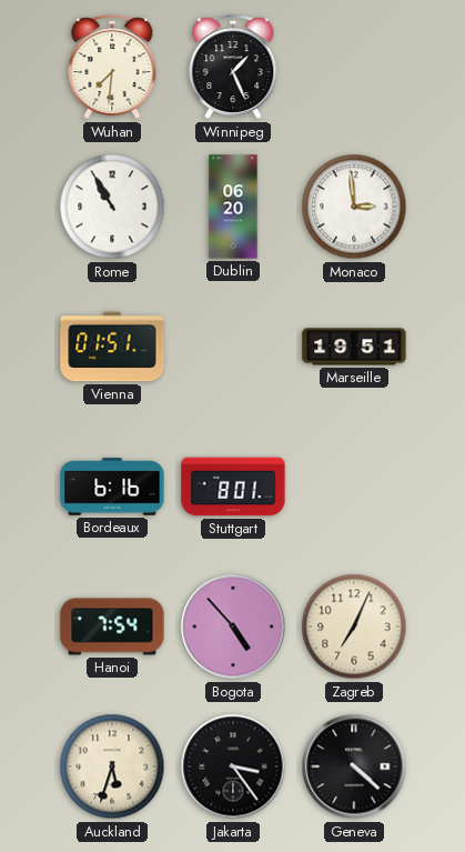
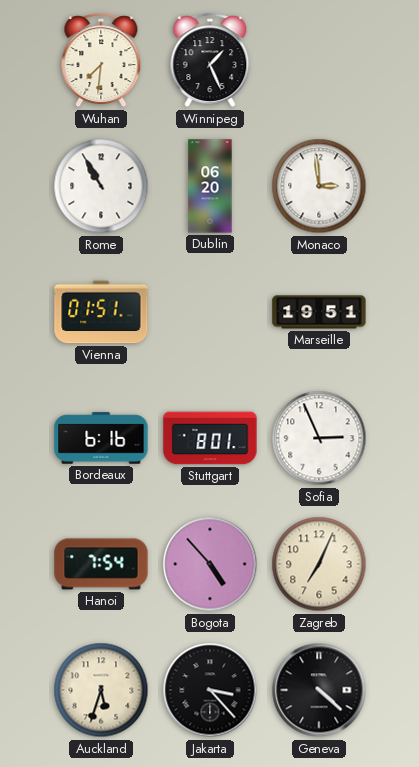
Sofia: none -> 2:56
Jakarta: 3:24 -> 3:23
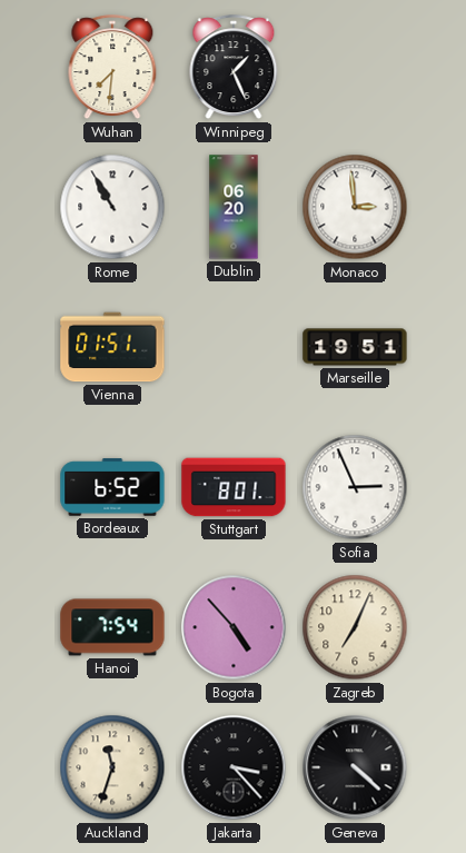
Bordeaux: 6:16 -> 6:52
Auckland: 5:33 -> 11:33
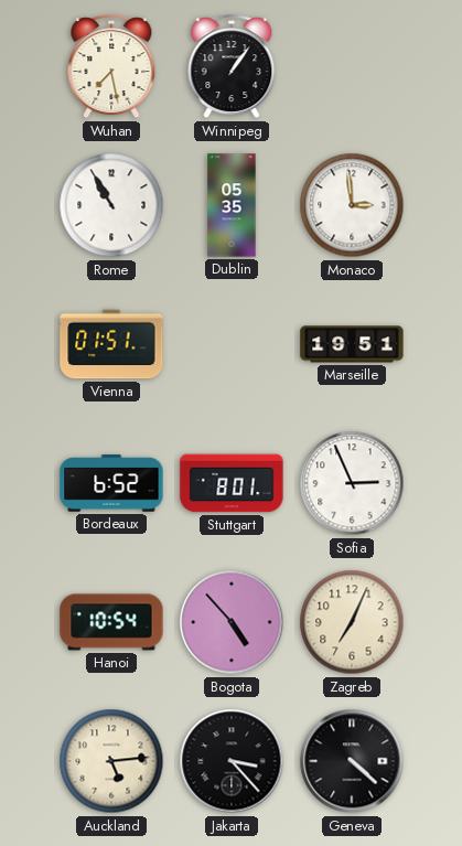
Wuhan: 7:31 -> 7:28
Winnipeg: 1:26 -> 1:06
Dublin: 06:20 -> 05:35
Hanoi: 7:54 -> 10:54
Auckland: 11:33 -> 5:14
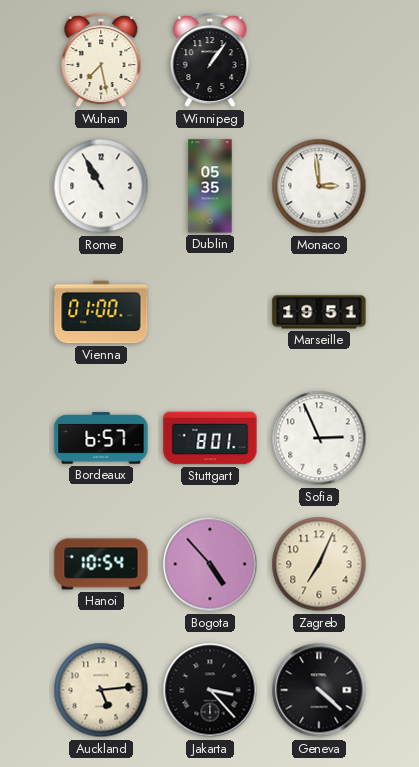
Vienna: 01:51 -> 01:00
Bordeaux: 6:52 -> 6:57
